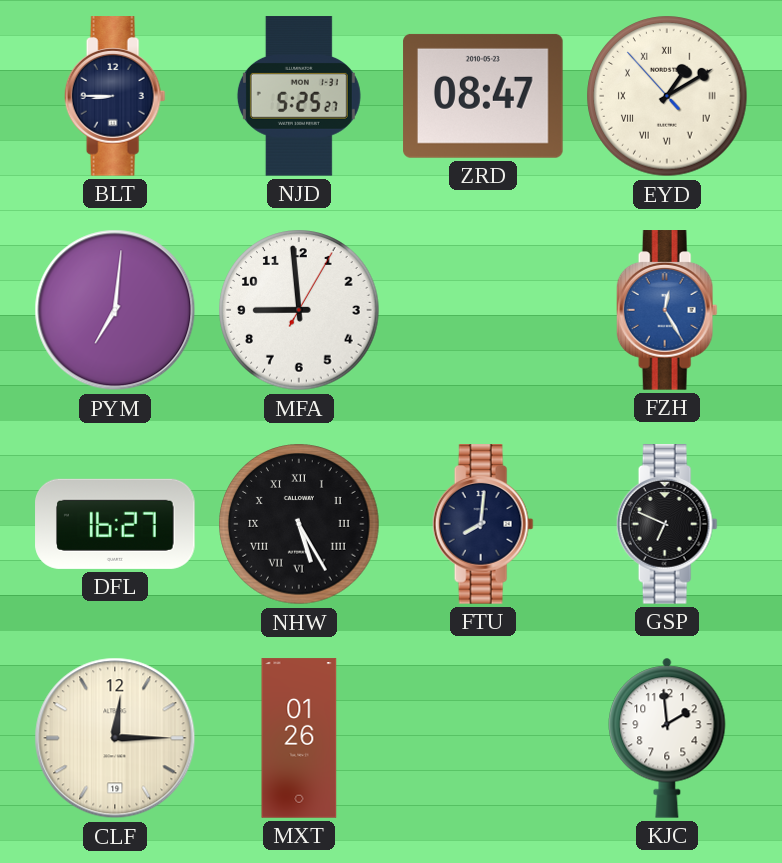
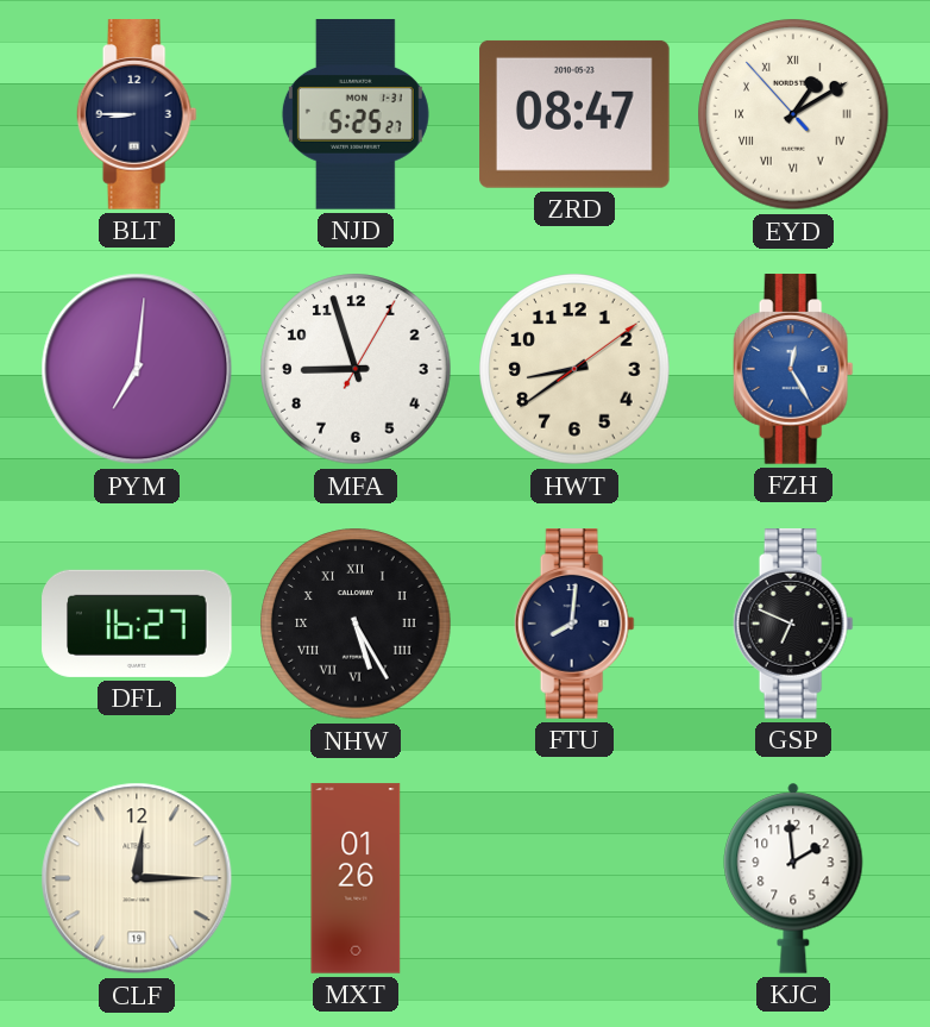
MFA: 8:59 -> 8:57
HWT: none -> 8:39
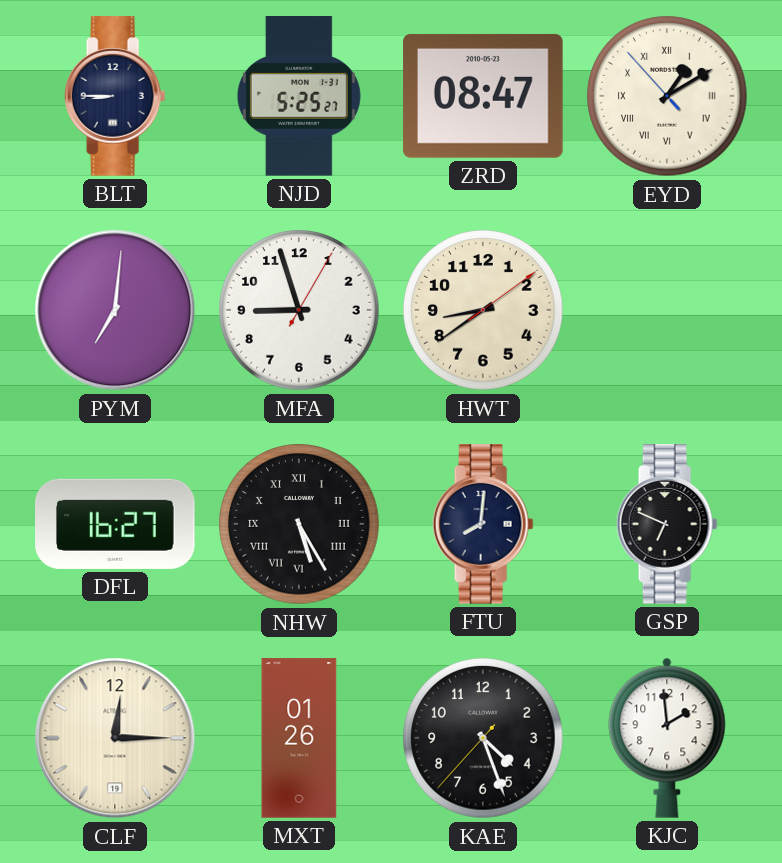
FZH: 12:25 -> none
KAE: none -> 4:26
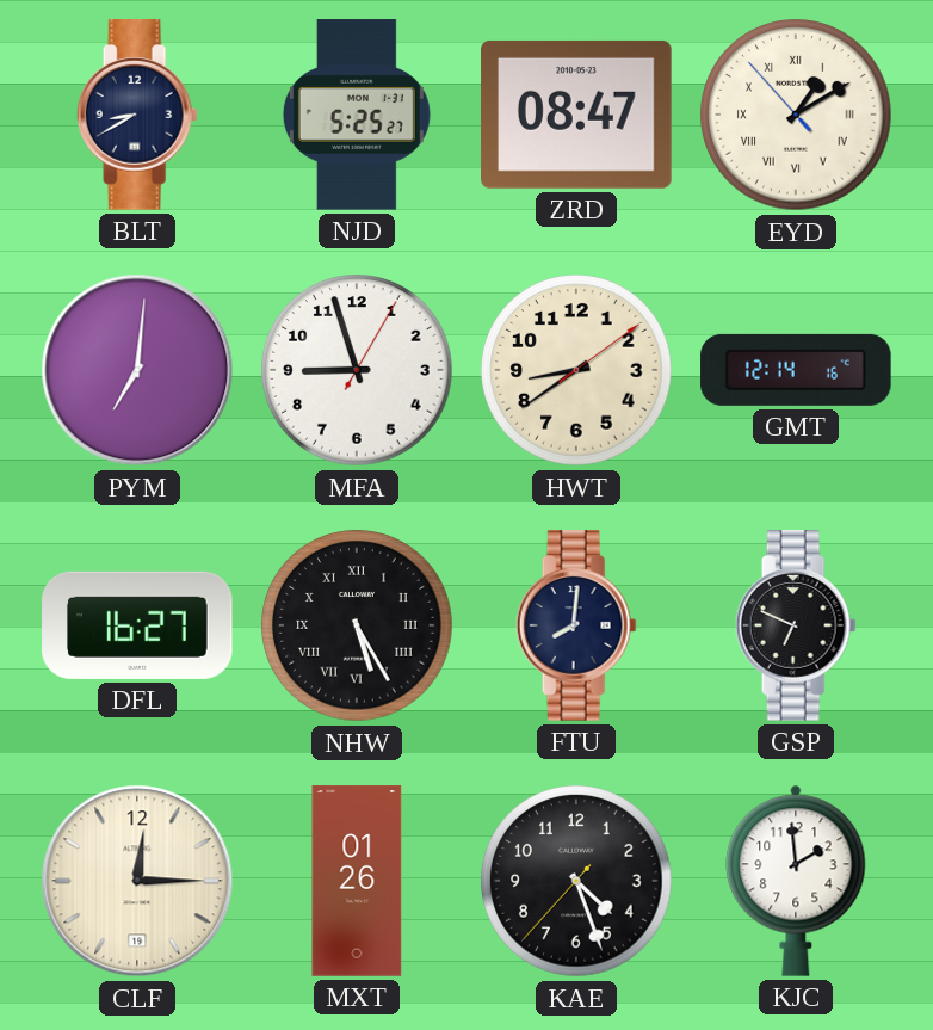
BLT: 8:45 -> 8:40
GMT: none -> 12:14
